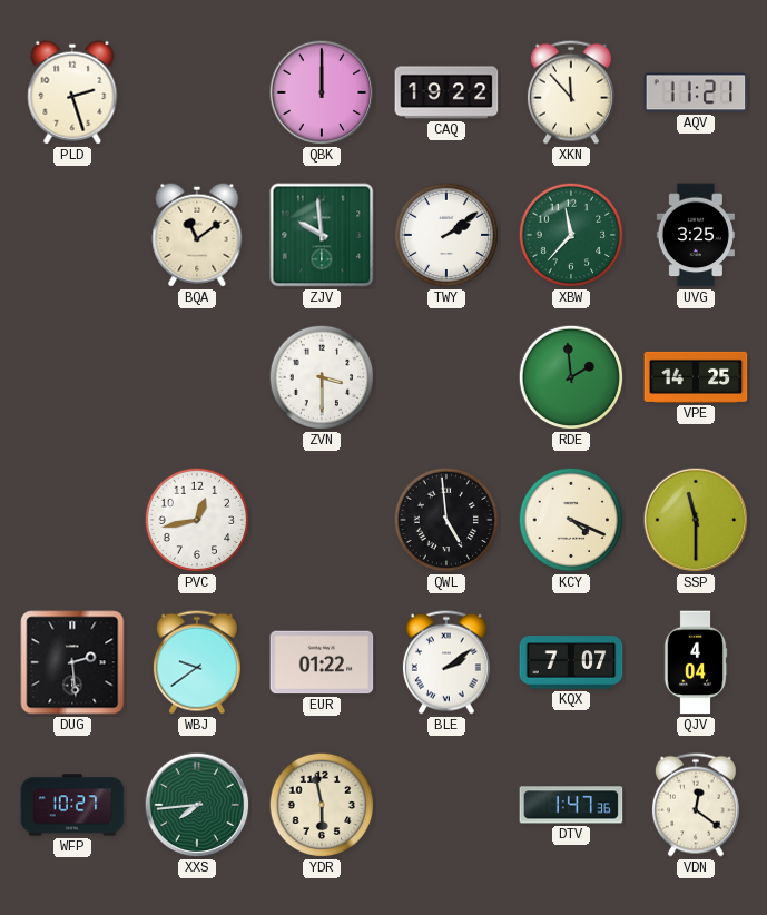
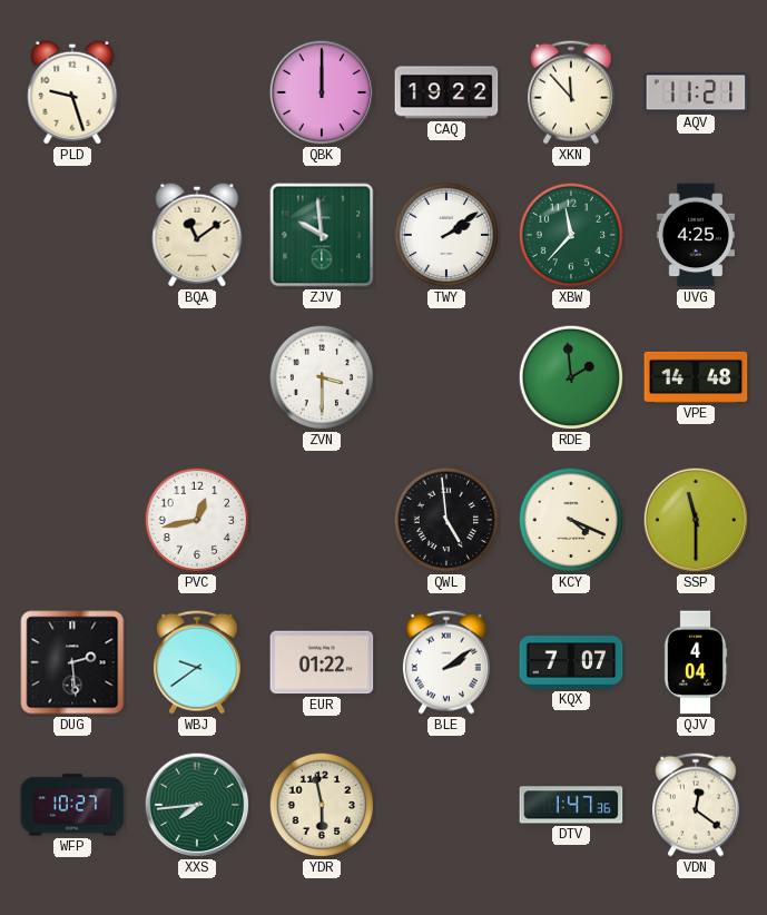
PLD: 2:27 -> 9:27
UVG: 3:25 -> 4:25
VPE: 14:25 -> 14:48
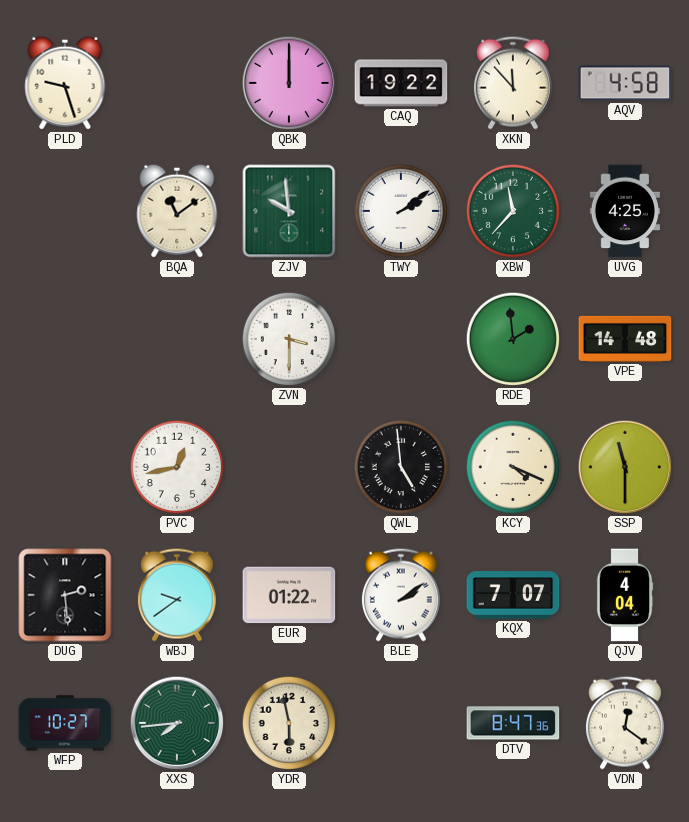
AQV: 11:21 -> 4:58
DTV: 1:47 -> 8:47
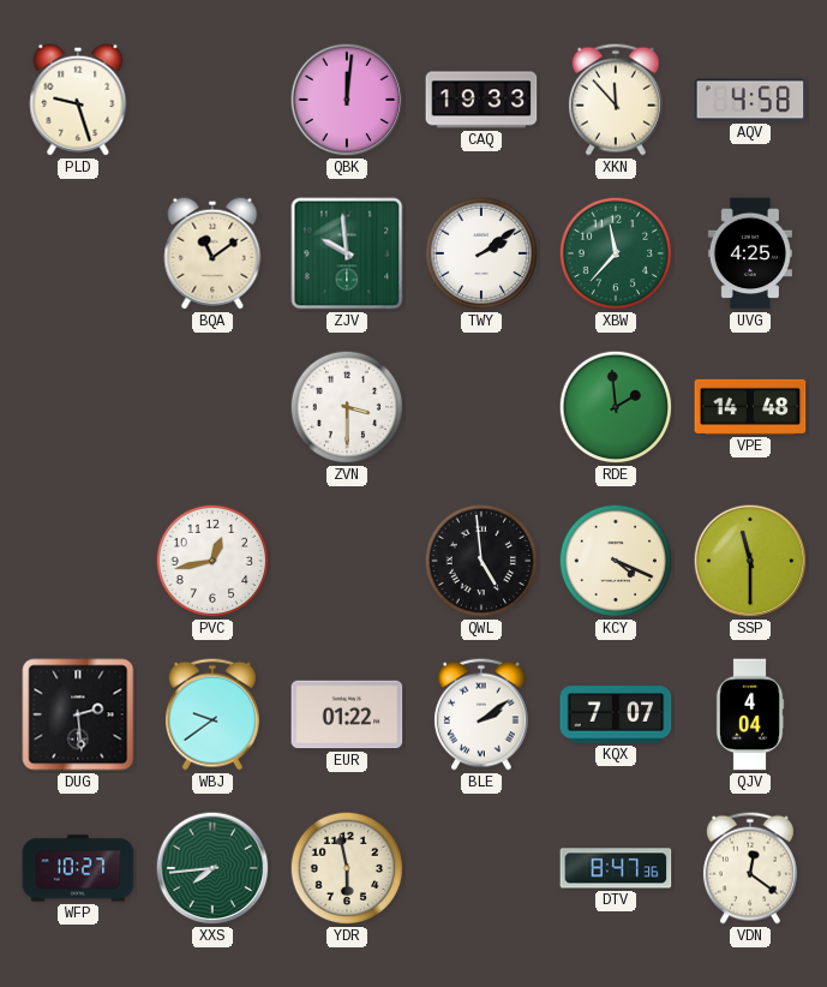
QBK: 12:00 -> 12:01
CAQ: 19:22 -> 19:33
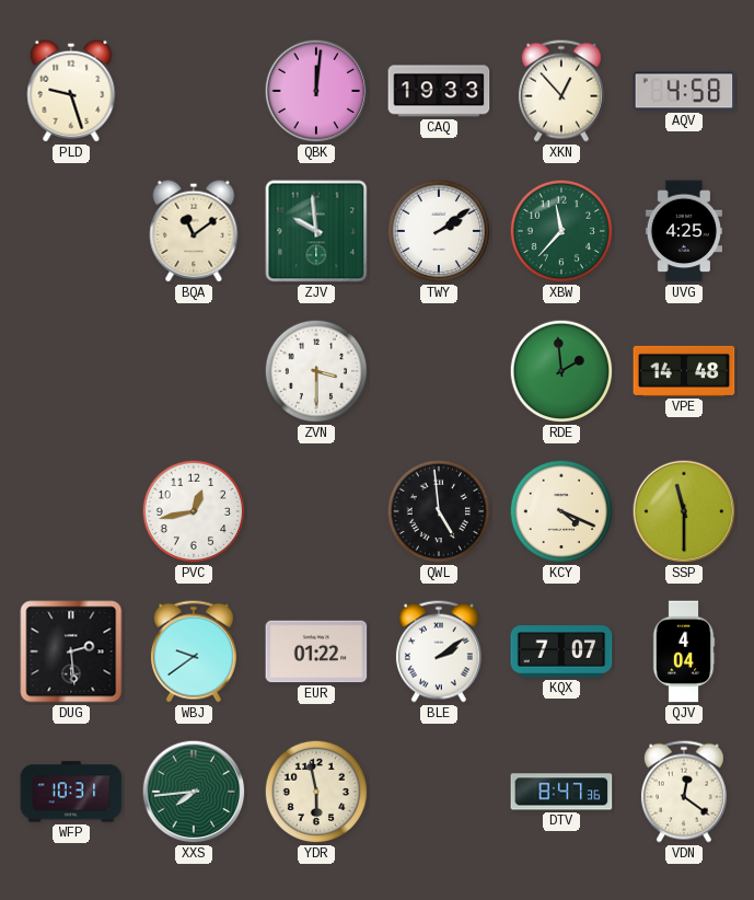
XKN: 11:53 -> 12:53
WFP: 10:27 -> 10:31
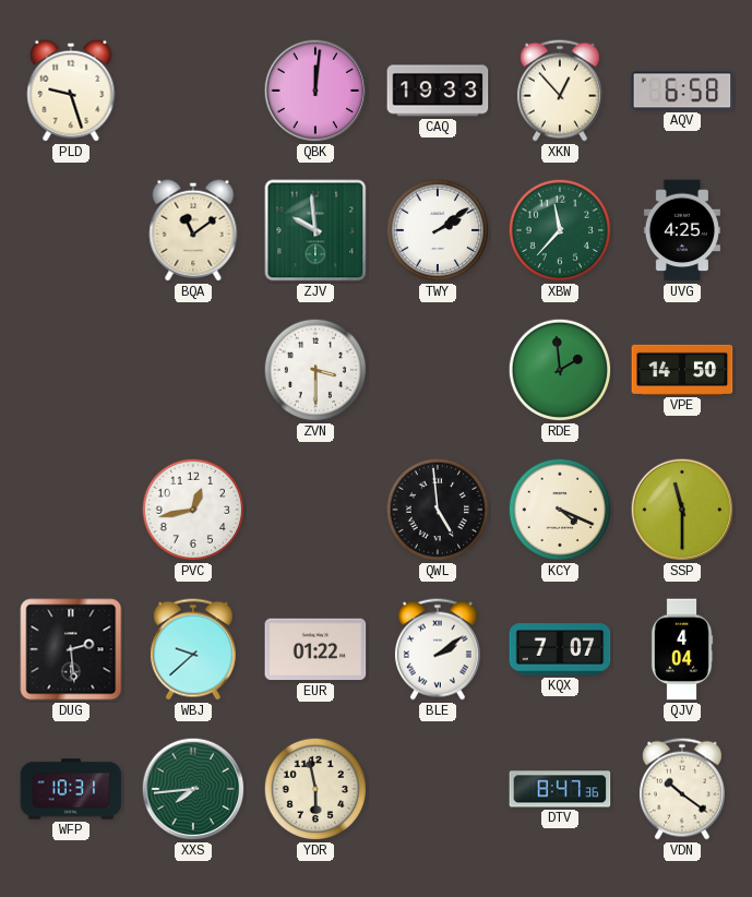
AQV: 4:58 -> 6:58
VPE: 14:48 -> 14:50
WBJ: 9:39 -> 9:38
VDN: 12:21 -> 10:21
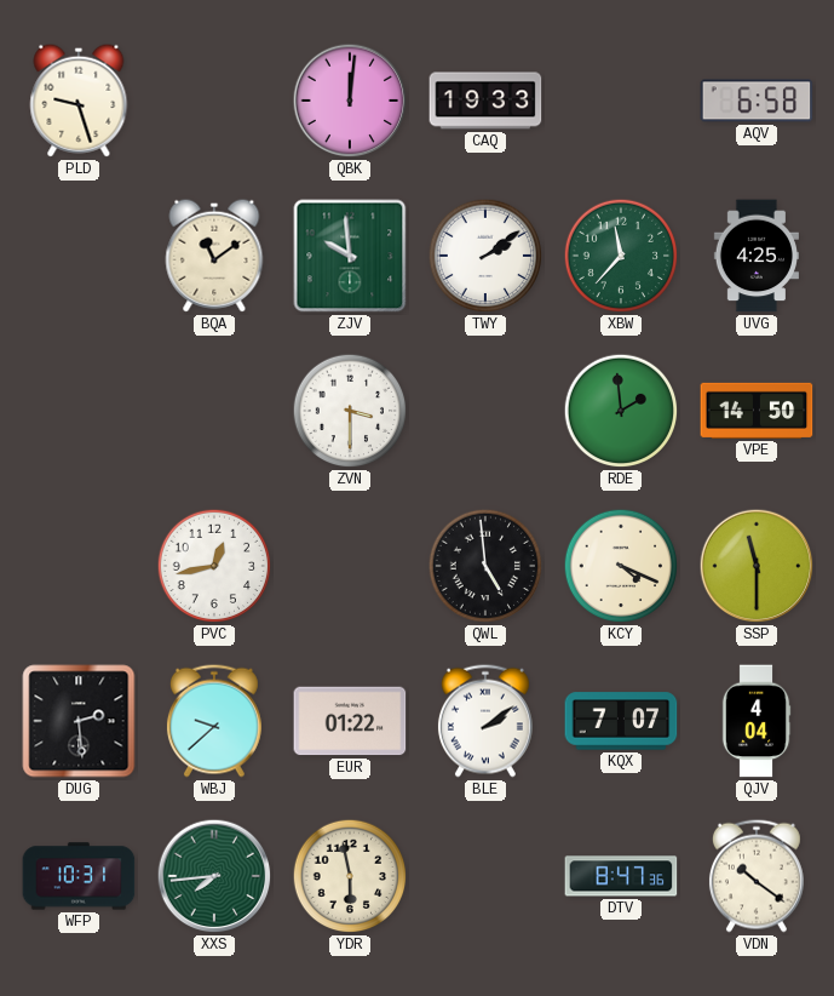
XKN: 12:53 -> none
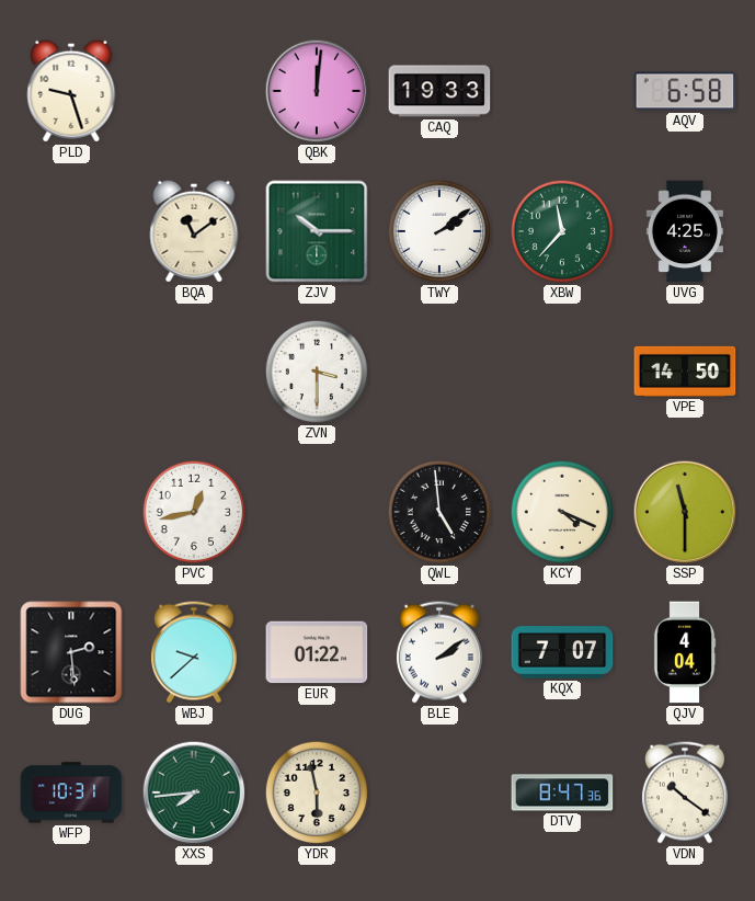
ZJV: 9:59 -> 10:15
RDE: 1:59 -> none
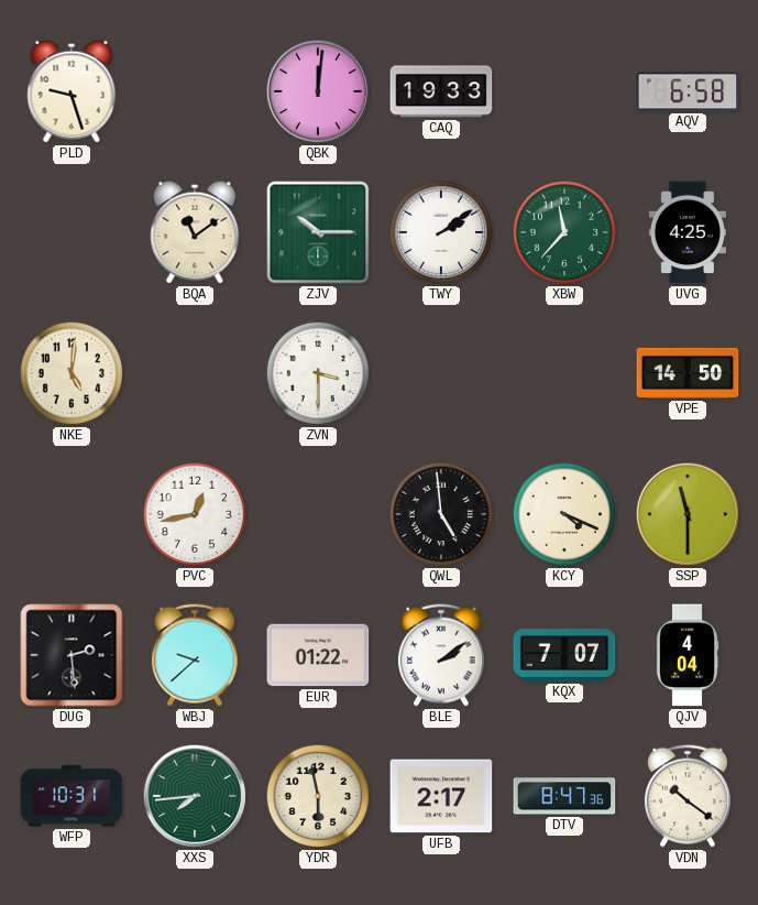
NKE: none -> 5:01
UFB: none -> 2:17
